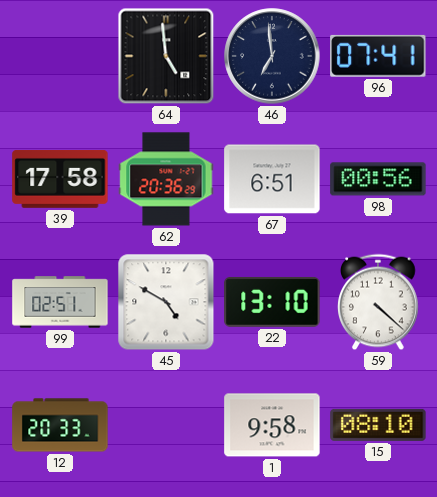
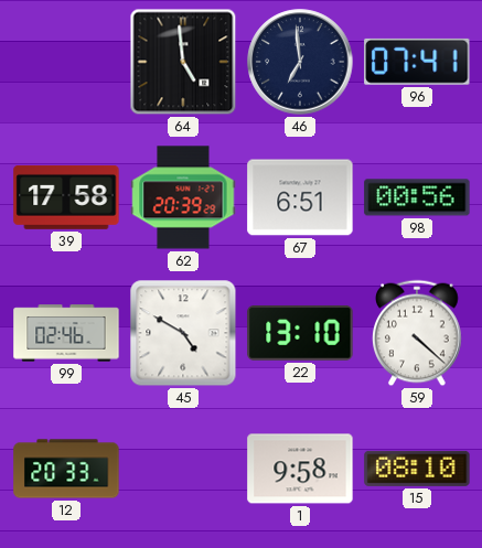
62: 20:36 -> 20:39
99: 02:51 -> 02:46
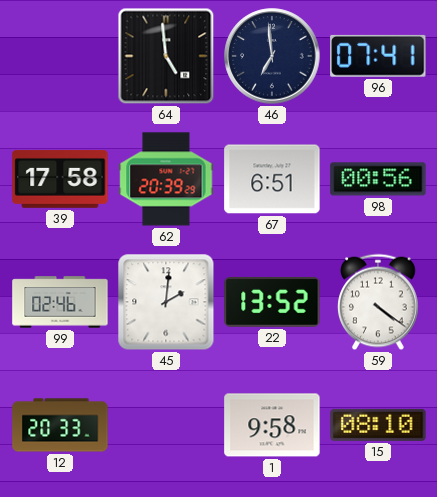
45: 4:50 -> 2:01
22: 13:10 -> 13:52
59: 4:22 -> 4:21
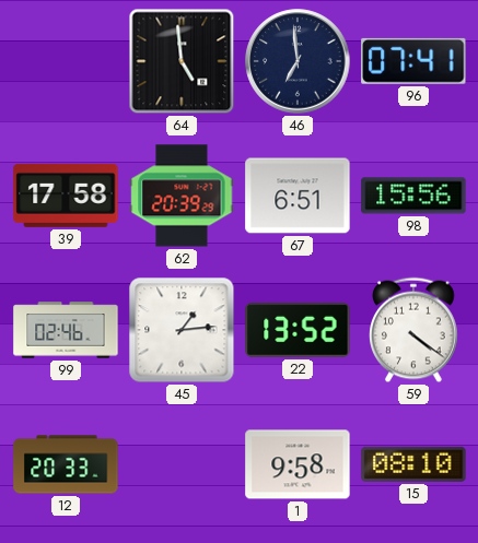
98: 00:56 -> 15:56
45: 2:01 -> 1:14
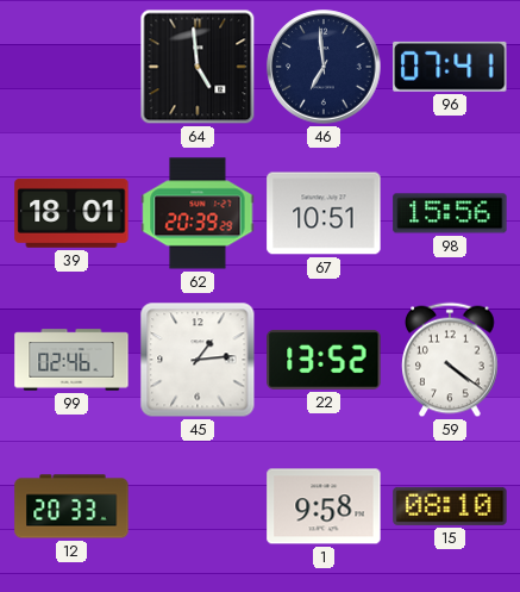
39: 17:58 -> 18:01
67: 6:51 -> 10:51
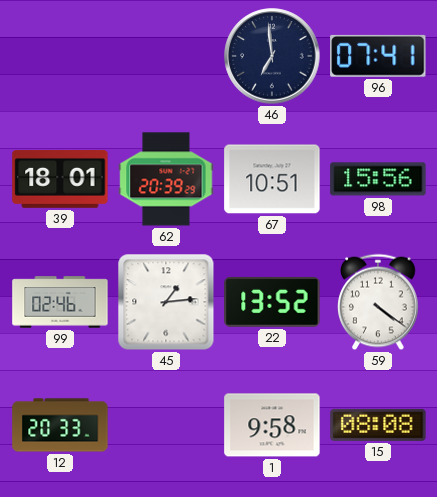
64: 4:59 -> none
15: 08:10 -> 08:08
